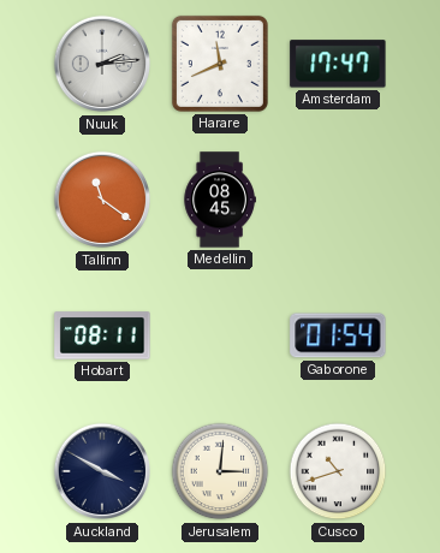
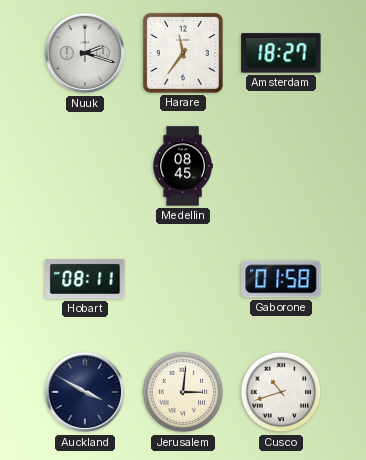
Nuuk: 2:14 -> 2:18
Harare: 11:41 -> 11:36
Amsterdam: 17:47 -> 18:27
Tallinn: 11:21 -> none
Gaborone: 01:54 -> 01:58
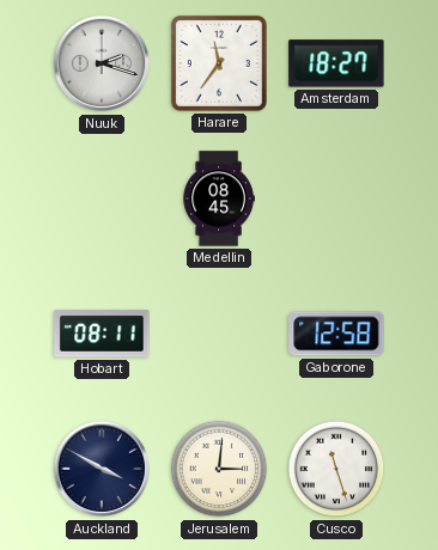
Gaborone: 01:58 -> 12:58
Cusco: 10:42 -> 11:27
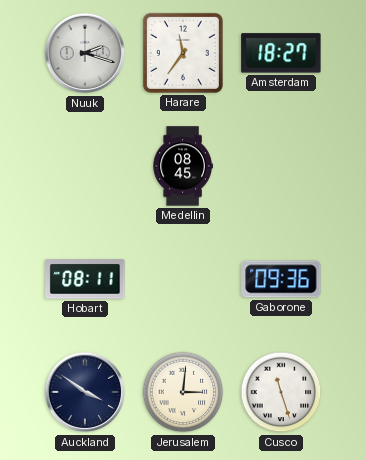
Gaborone: 12:58 -> 09:36
Auckland: 3:50 -> 3:51
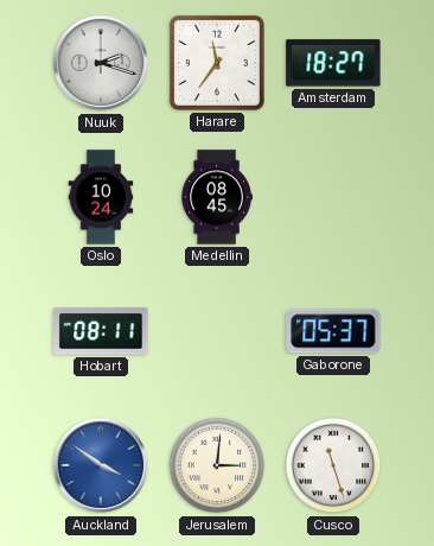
Oslo: none -> 10:24
Gaborone: 09:36 -> 05:37
Auckland dial: navy -> blue
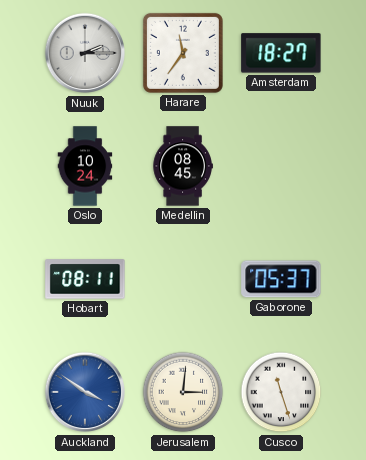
Nuuk: 2:18 -> 2:15
